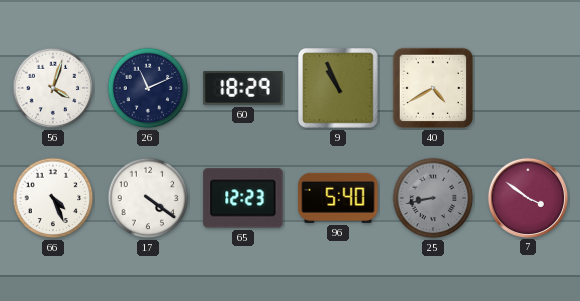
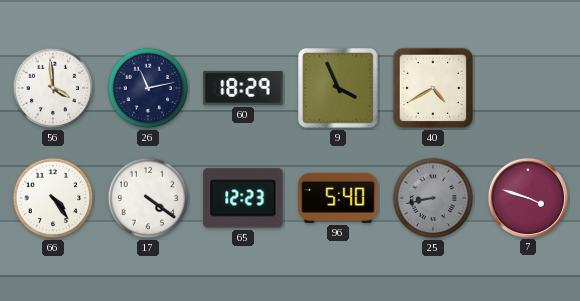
56: 4:03 -> 3:59
26: 11:11 -> 11:13
9: 10:56 -> 3:56
66: 4:26 -> 4:24
7: 3:51 -> 3:48
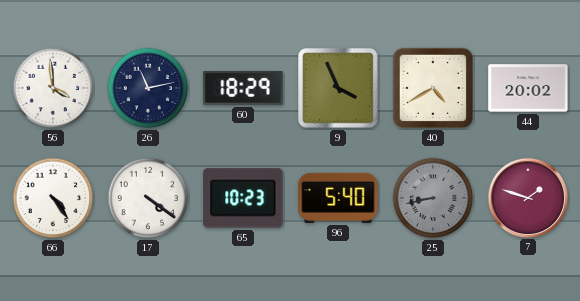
44: none -> 20:02
65: 12:23 -> 10:23
7: 3:48 -> 1:48
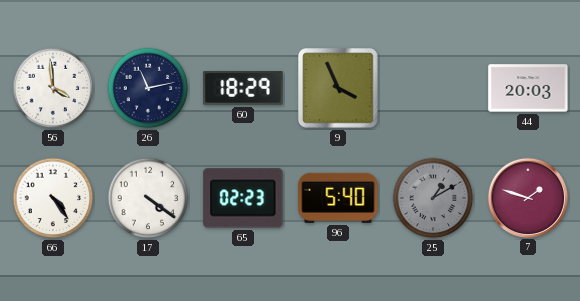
40: 4:40 -> none
44: 20:02 -> 20:03
65: 10:23 -> 02:23
25: 8:43 -> 1:10
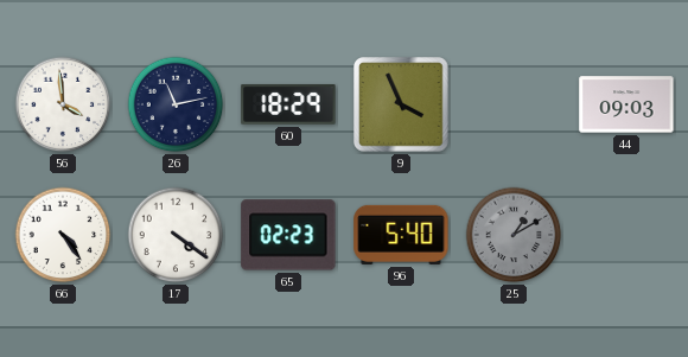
44: 20:03 -> 09:03
7: 1:48 -> none
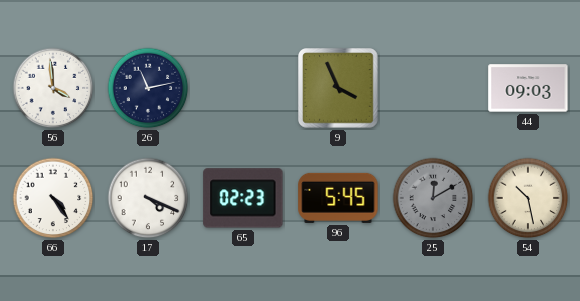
60: 18:29 -> none
17: 4:21 -> 4:19
96: 5:40 -> 5:45
25: 1:10 -> 12:10
54: none -> 10:28
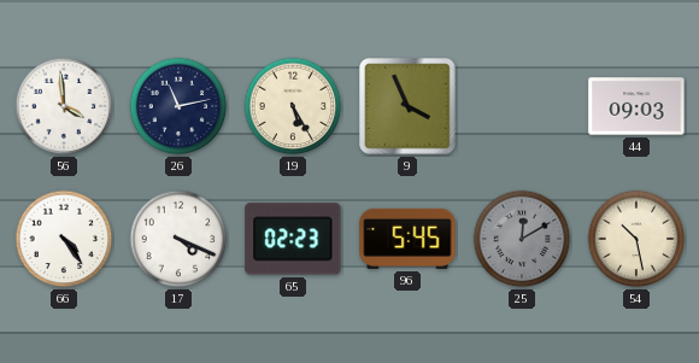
19: none -> 5:25
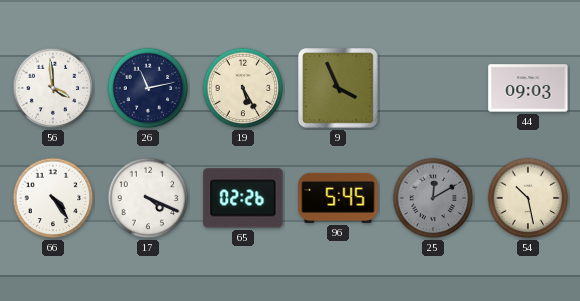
65: 02:23 -> 02:26
